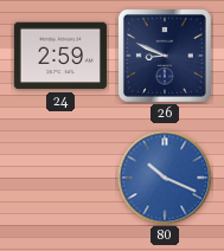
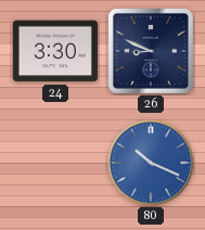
24: 2:59 -> 3:30
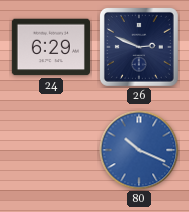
24: 3:30 -> 6:29
26: 8:49 -> 2:49
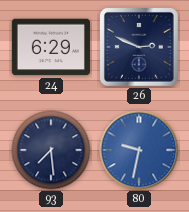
93: none -> 7:29
80: 10:19 -> 9:32
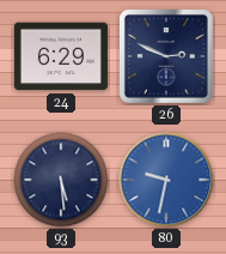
93: 7:29 -> 5:29
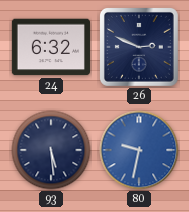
24: 6:29 -> 6:32
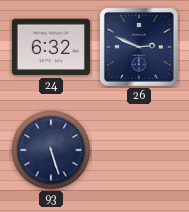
93: 5:29 -> 5:27
80: 9:32 -> none
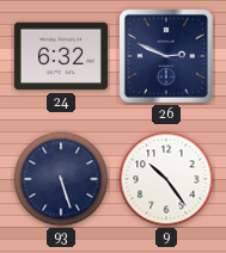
9: none -> 10:24
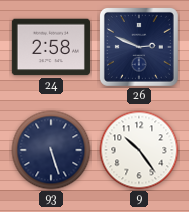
24: 6:32 -> 2:58
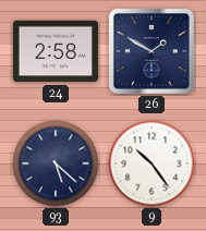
26: 2:49 -> 1:50
93: 5:27 -> 5:22
